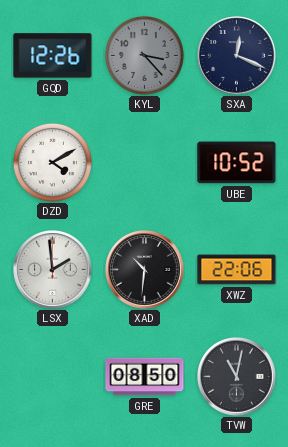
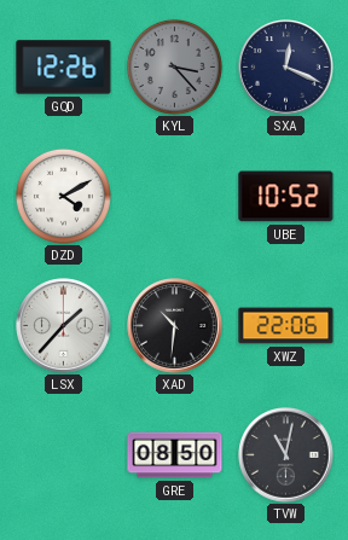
LSX: 1:59 -> 1:37
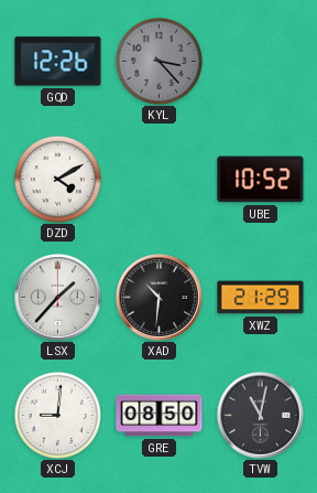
SXA: 12:19 -> none
XWZ: 22:06 -> 21:29
XCJ: none -> 9:01
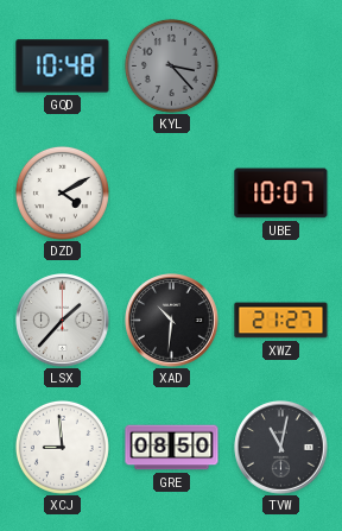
GQD: 12:26 -> 10:48
UBE: 10:52 -> 10:07
XWZ: 21:29 -> 21:27
XCJ: 9:01 -> 8:59
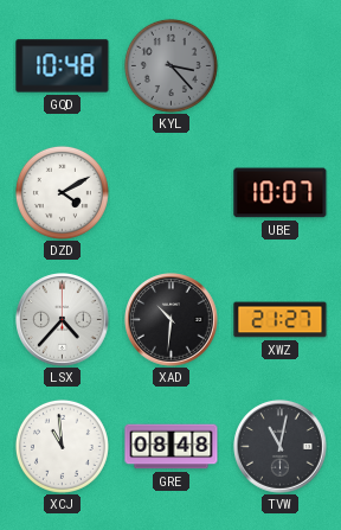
LSX: 1:37 -> 4:37
XCJ: 8:59 -> 10:59
GRE: 08:50 -> 08:48
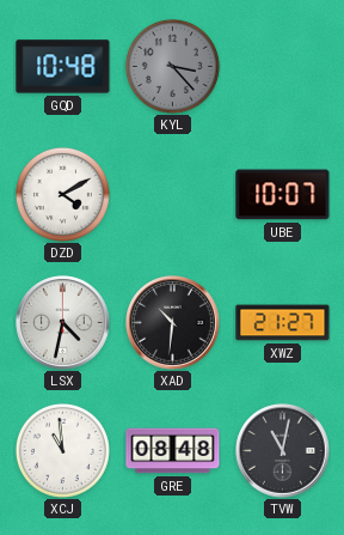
LSX: 4:37 -> 4:32
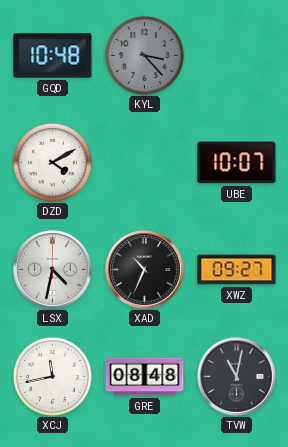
XAD: 10:31 -> 10:34
XWZ: 21:27 -> 09:27
XCJ: 10:59 -> 11:43
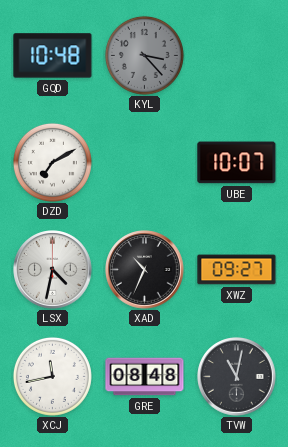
DZD: 4:10 -> 7:10
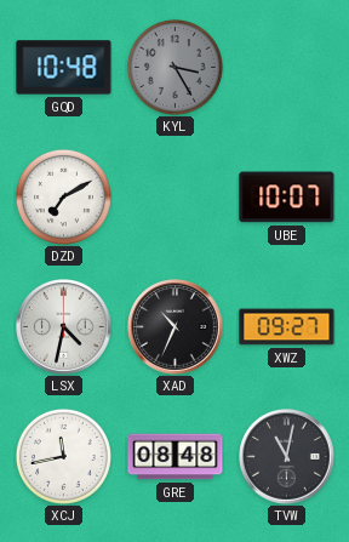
KYL: 3:23 -> 3:25
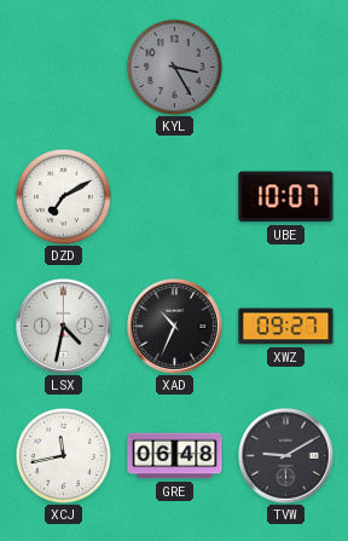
GQD: 10:48 -> none
GRE: 08:48 -> 06:48
TVW: 11:02 -> 9:10
